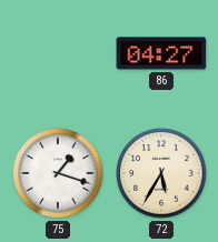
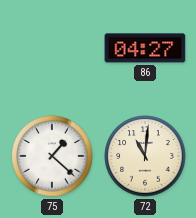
75: 1:18 -> 1:22
72: 5:35 -> 11:01
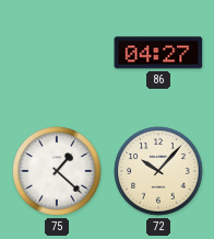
72: 11:01 -> 10:07
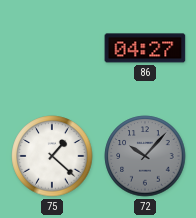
72 dial: cream -> grey
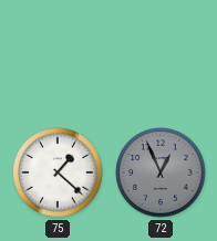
86: 04:27 -> none
72: 10:07 -> 12:56
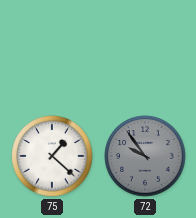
72: 12:56 -> 9:54
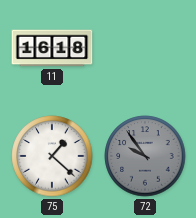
11: none -> 16:18
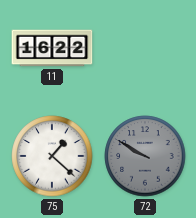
11: 16:18 -> 16:22
72: 9:54 -> 9:50
